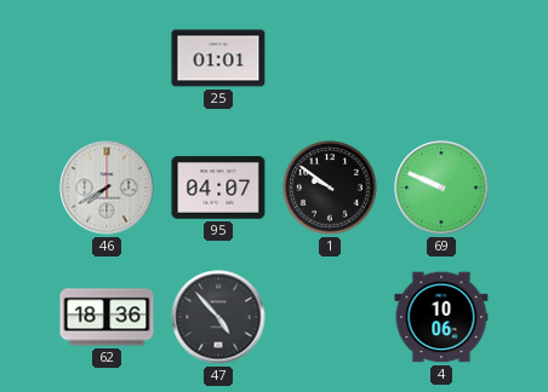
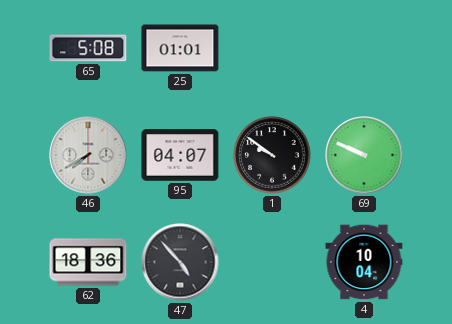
65: none -> 5:08
4: 10:06 -> 10:04
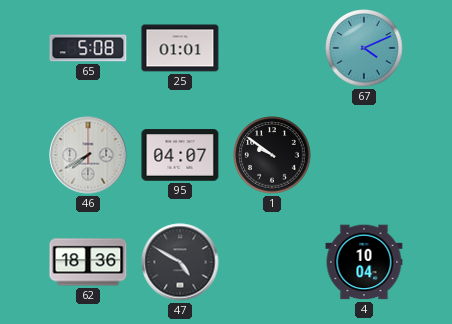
67: none -> 4:11
69: 9:49 -> none
47: 4:53 -> 4:50
